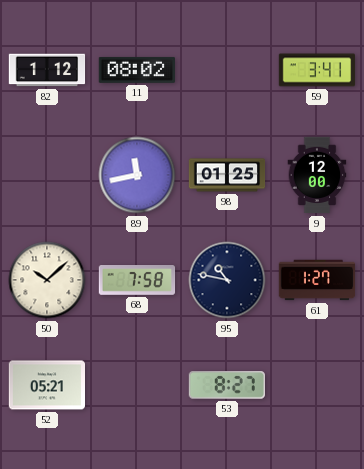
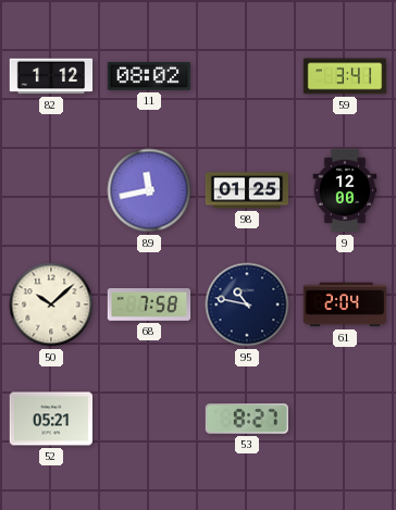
61: 1:27 -> 2:04
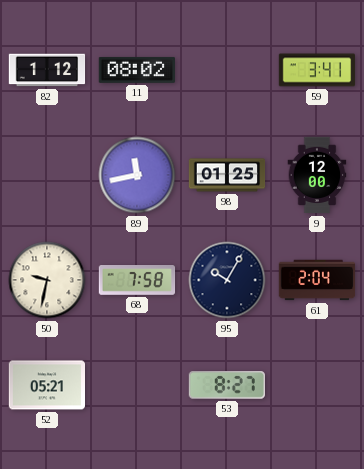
50: 10:08 -> 9:32
95: 10:47 -> 10:05
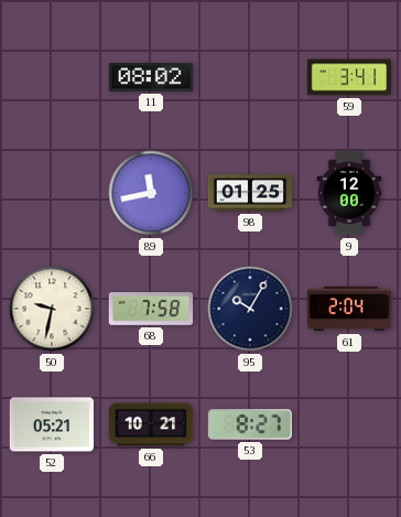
82: 1:12 -> none
66: none -> 10:21
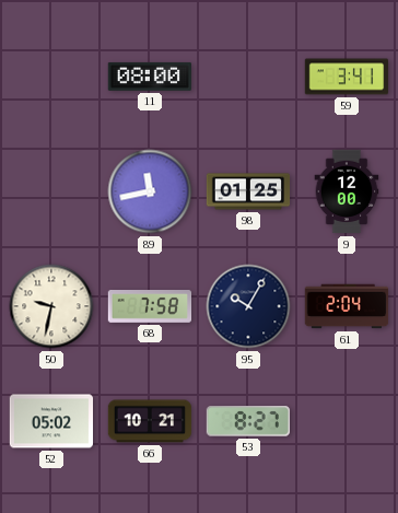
11: 08:02 -> 08:00
52: 05:21 -> 05:02
